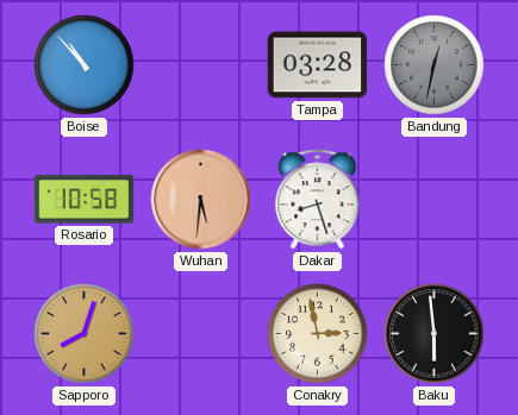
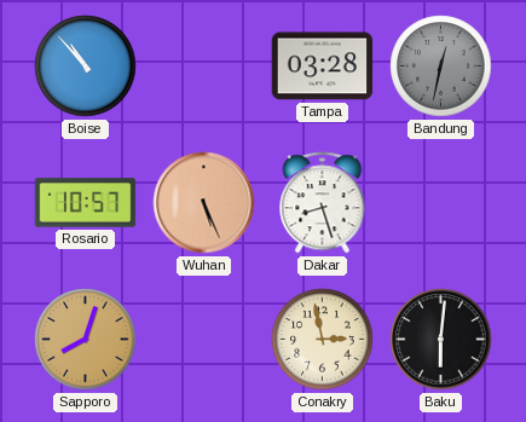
Rosario: 10:58 -> 10:57
Wuhan: 5:31 -> 5:26
Baku: 5:59 -> 6:01
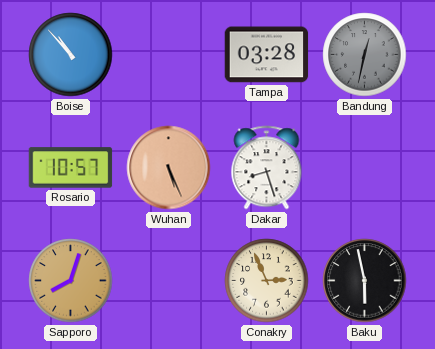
Conakry: 2:58 -> 2:56
Baku: 6:01 -> 5:58
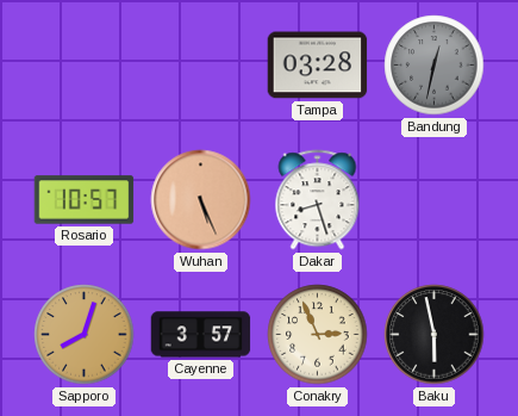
Boise: 10:53 -> none
Cayenne: none -> 3:57
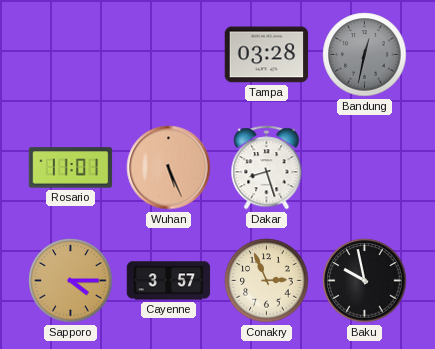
Rosario: 10:57 -> 11:01
Sapporo: 8:03 -> 4:15
Baku: 5:58 -> 9:58
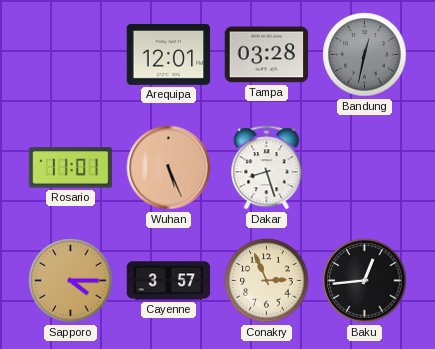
Arequipa: none -> 12:01
Baku: 9:58 -> 12:44
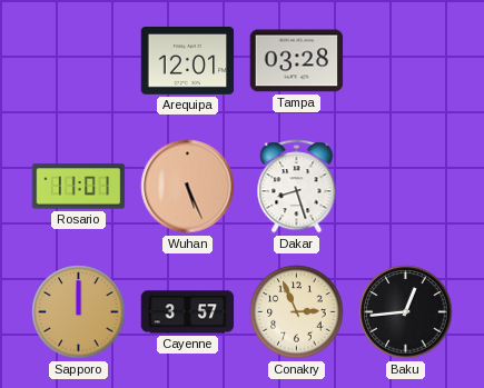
Bandung: 12:32 -> none
Sapporo: 4:15 -> 12:00
